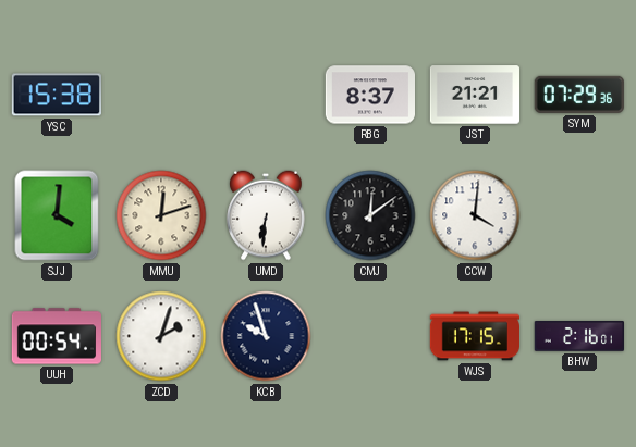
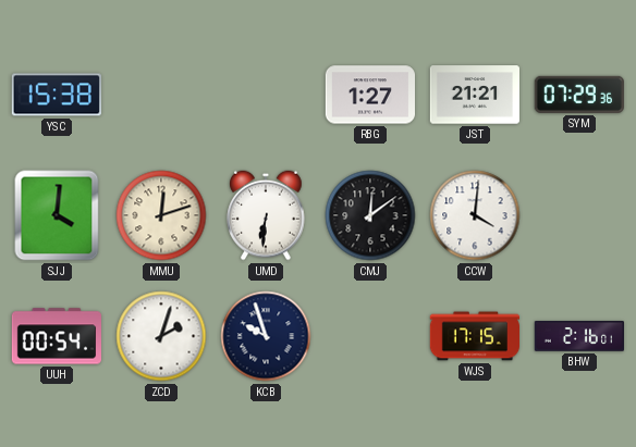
RBG: 8:37 -> 1:27
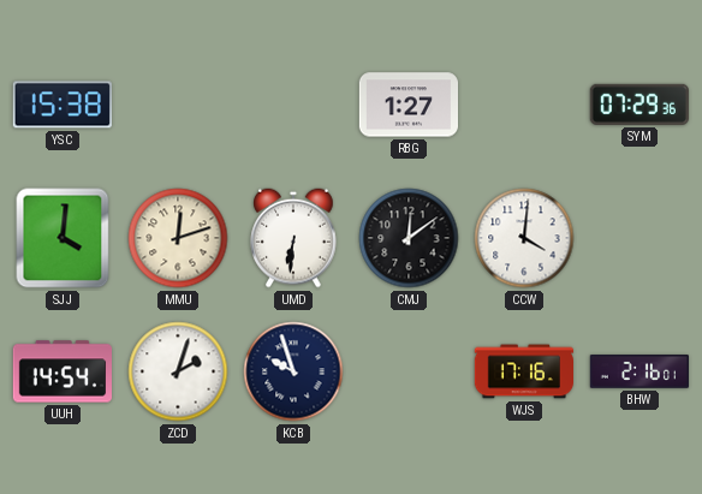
JST: 21:21 -> none
UUH: 00:54 -> 14:54
WJS: 17:15 -> 17:16
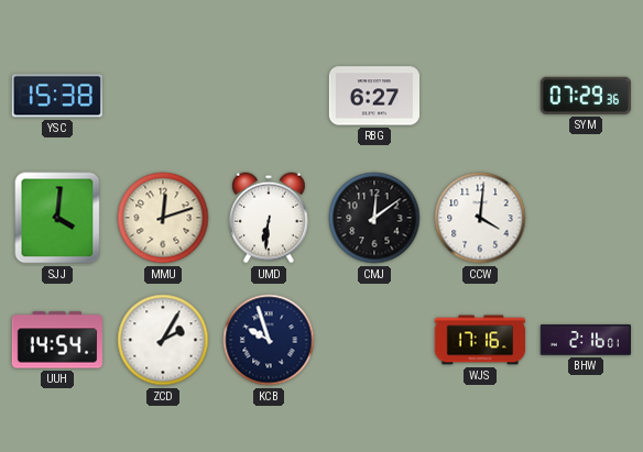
RBG: 1:27 -> 6:27
ZCD: 2:03 -> 2:05
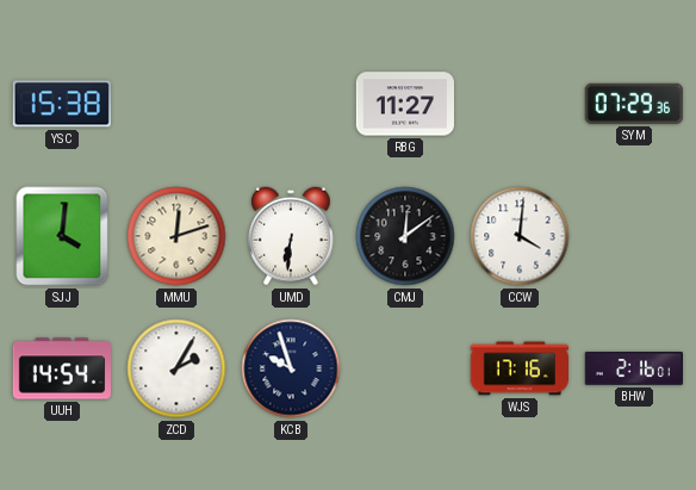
RBG: 6:27 -> 11:27
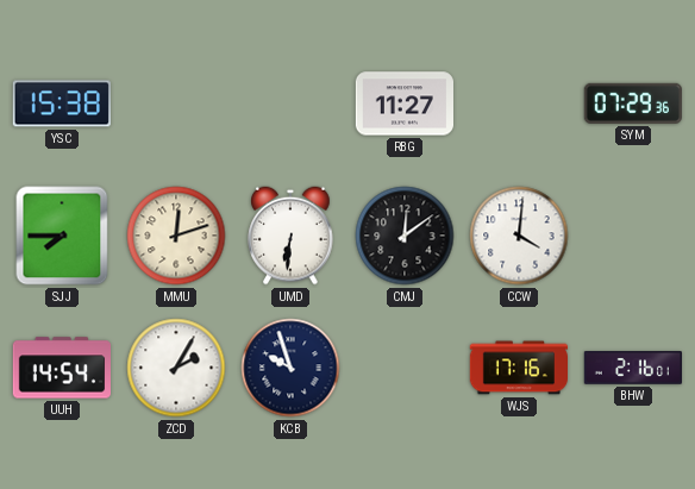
SJJ: 4:01 -> 7:45
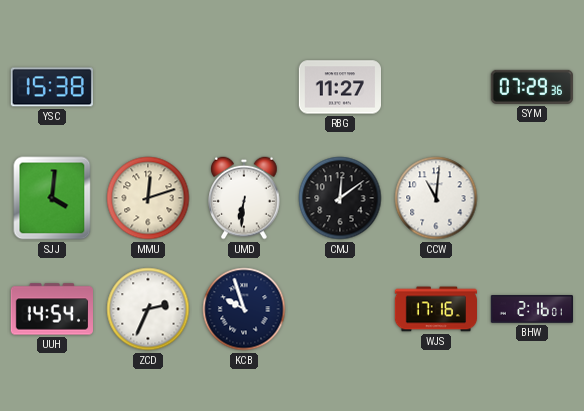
SJJ: 7:45 -> 4:01
CCW: 4:01 -> 11:01
ZCD: 2:05 -> 2:34
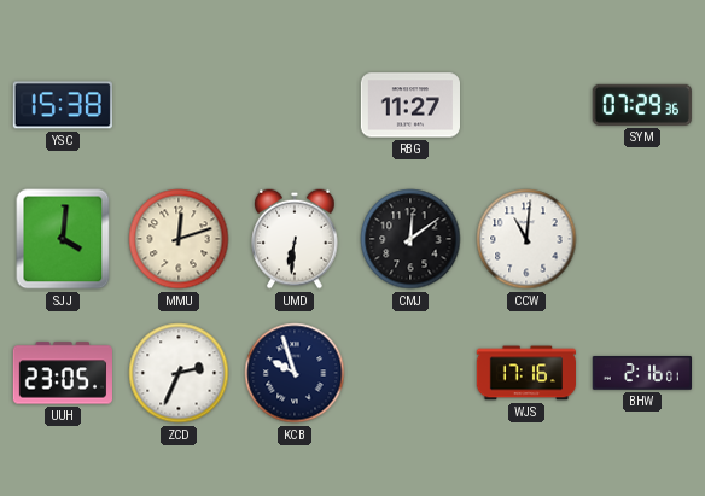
UUH: 14:54 -> 23:05
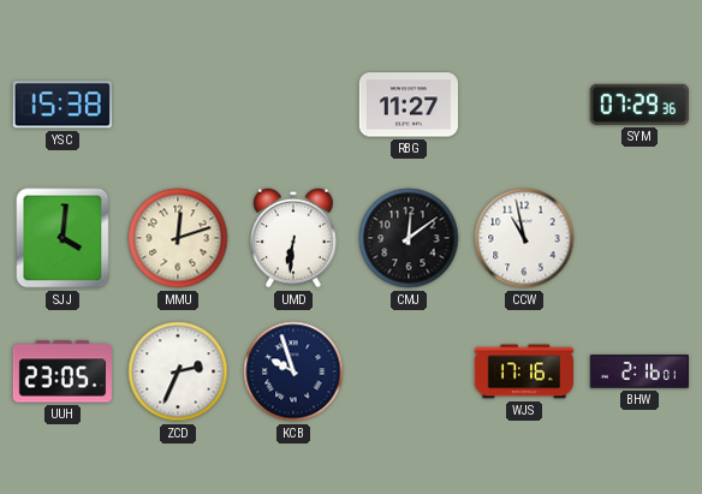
CCW: 11:01 -> 10:58
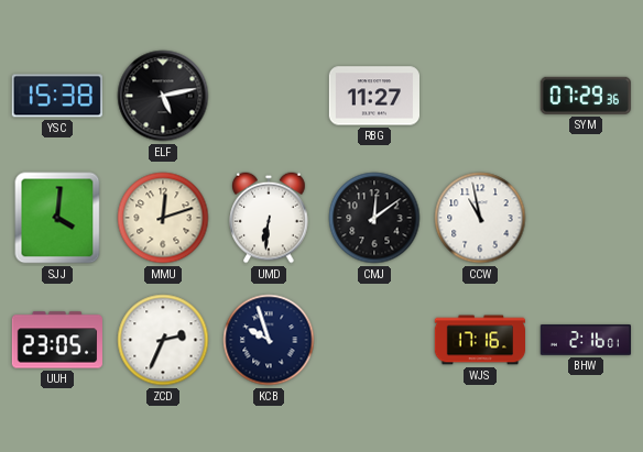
ELF: none -> 5:13
